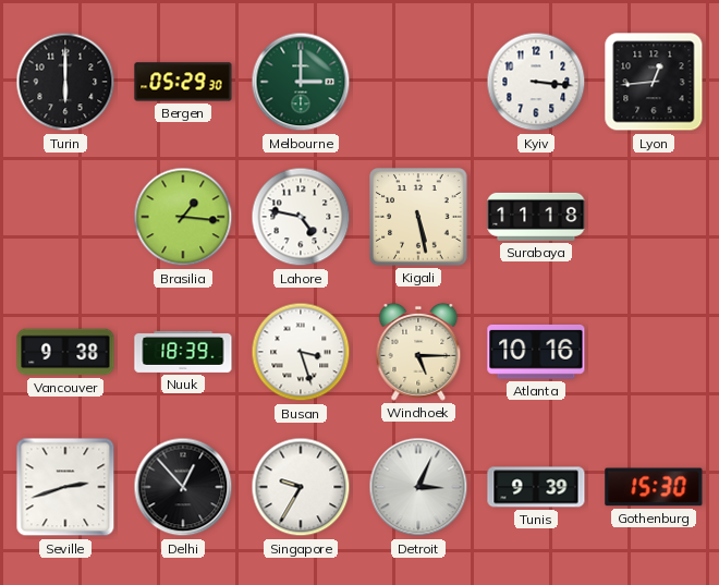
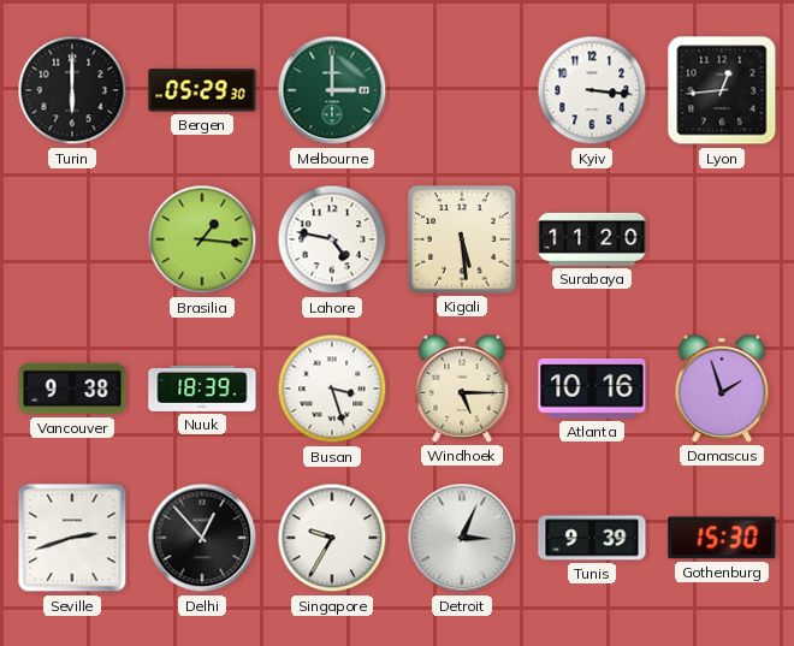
Kigali: 5:28 -> 5:29
Surabaya: 11:18 -> 11:20
Damascus: none -> 1:57
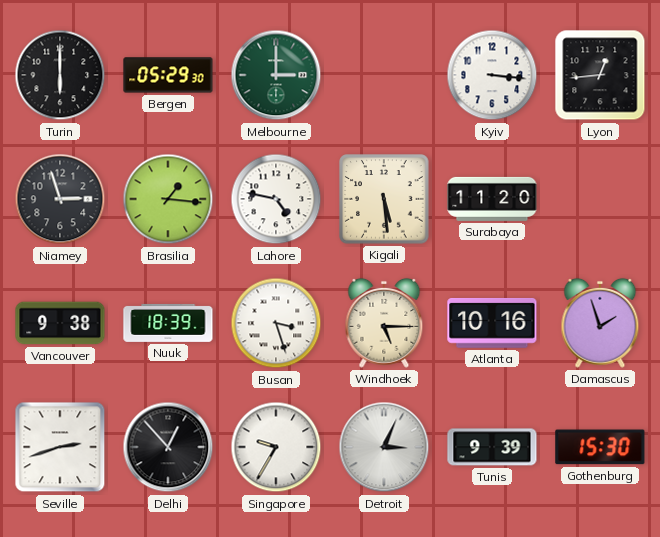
Niamey: none -> 2:57
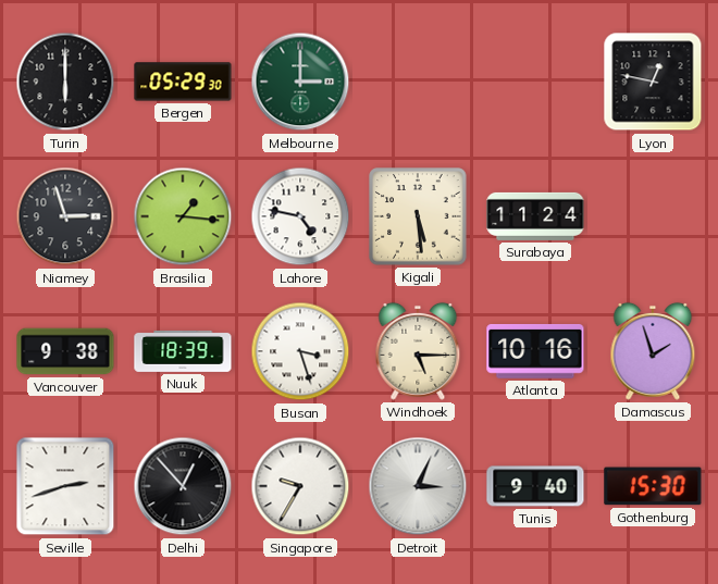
Kyiv: 3:16 -> none
Lyon: 12:44 -> 12:47
Surabaya: 11:20 -> 11:24
Tunis: 9:39 -> 9:40
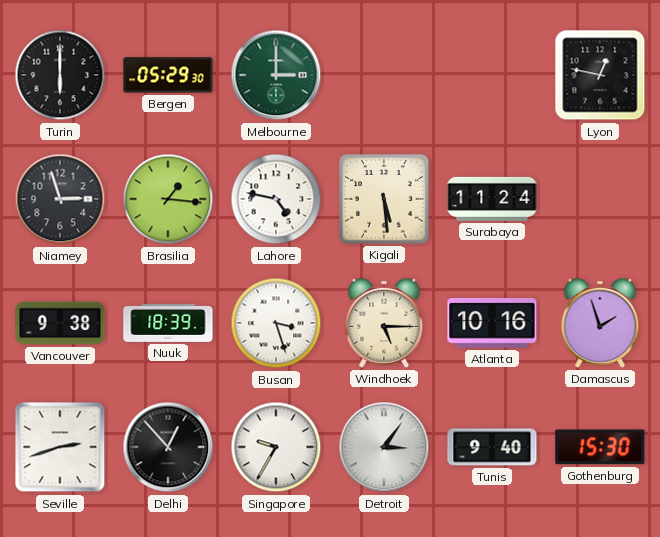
Detroit: 3:04 -> 3:06
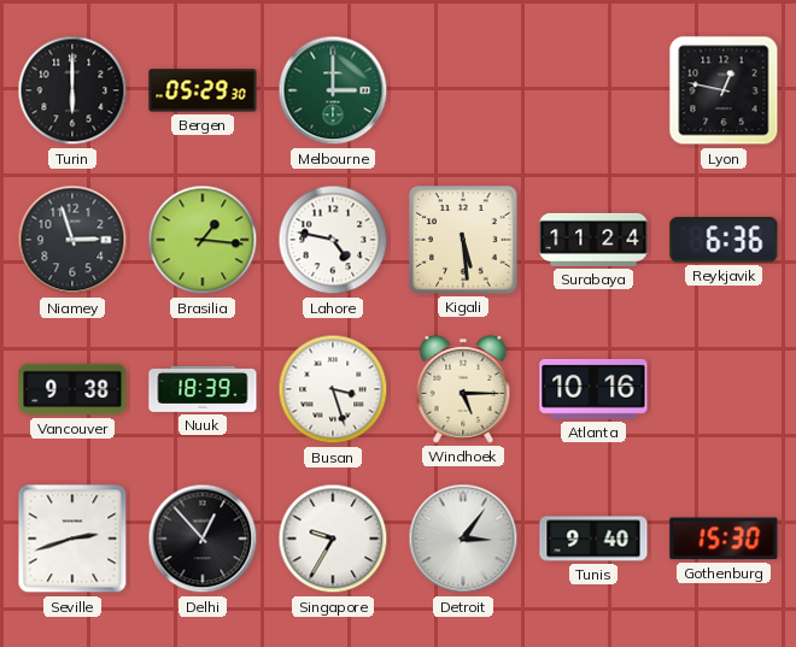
Reykjavik: none -> 6:36
Damascus: 1:57 -> none
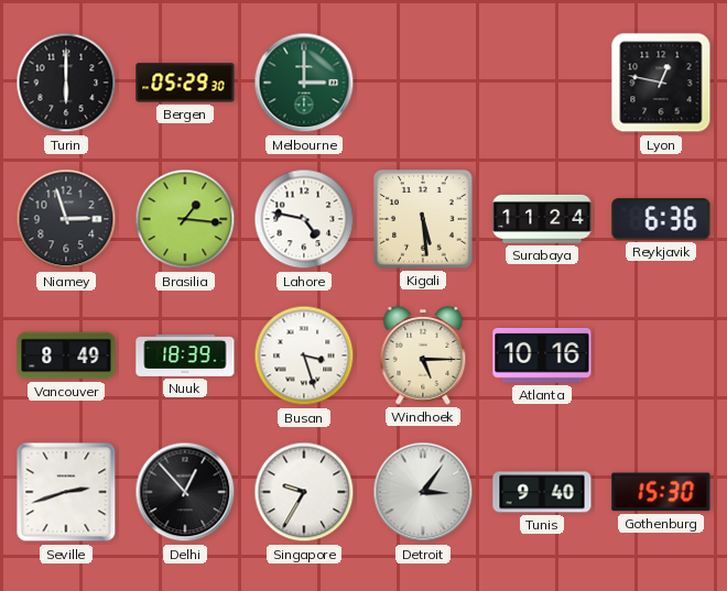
Vancouver: 9:38 -> 8:49
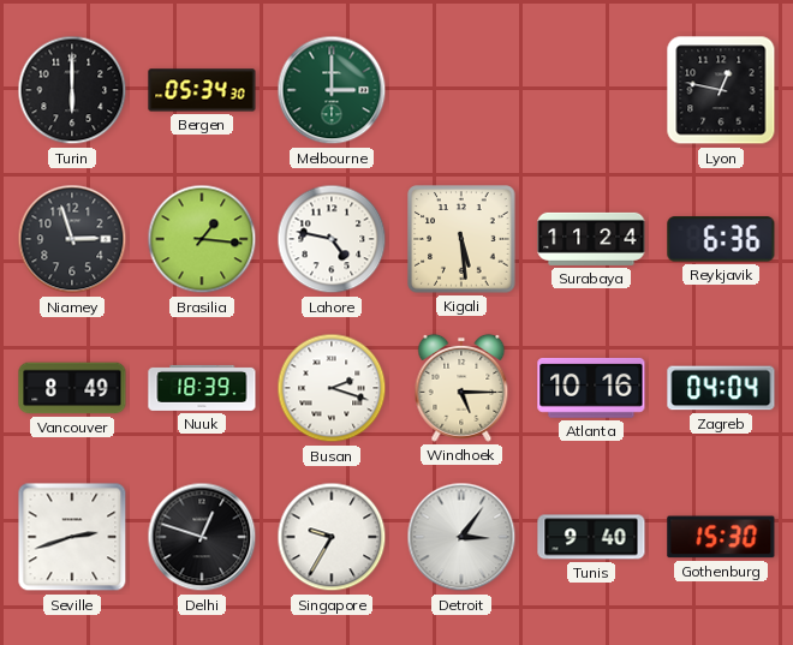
Bergen: 05:29 -> 05:34
Busan: 3:27 -> 2:18
Zagreb: none -> 04:04
Delhi: 12:53 -> 12:48
